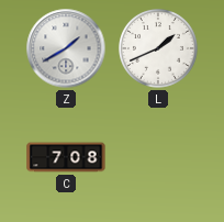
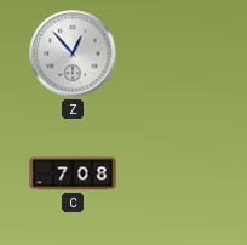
Z: 1:40 -> 12:53
L: 1:41 -> none
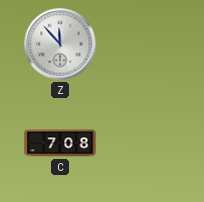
Z: 12:53 -> 11:53
